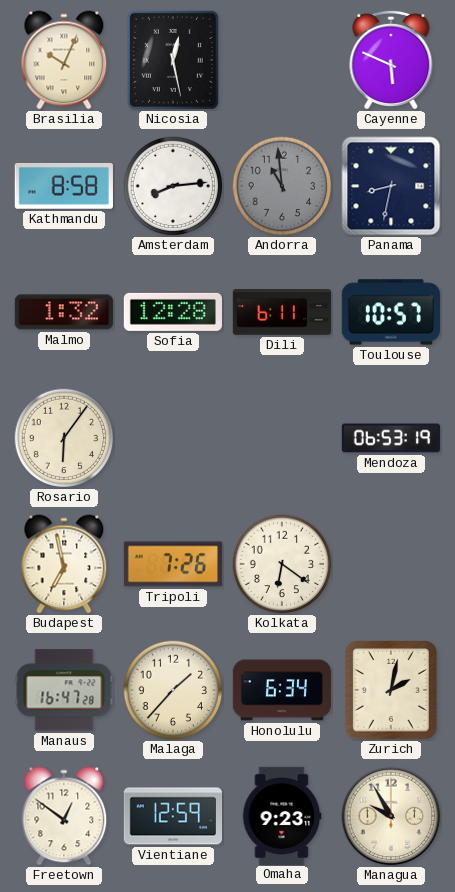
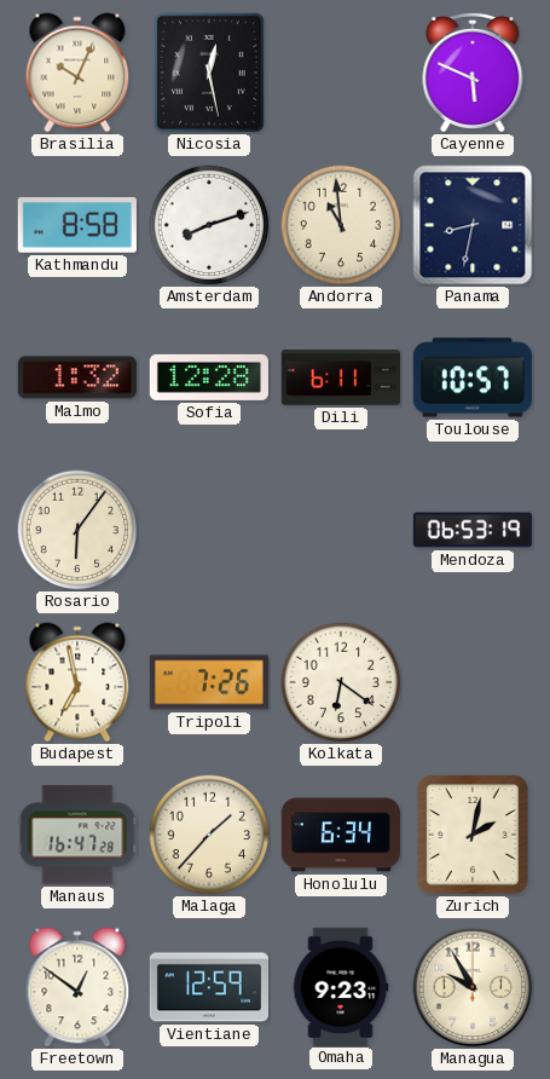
Amsterdam: 8:14 -> 8:12
Andorra dial: grey -> cream
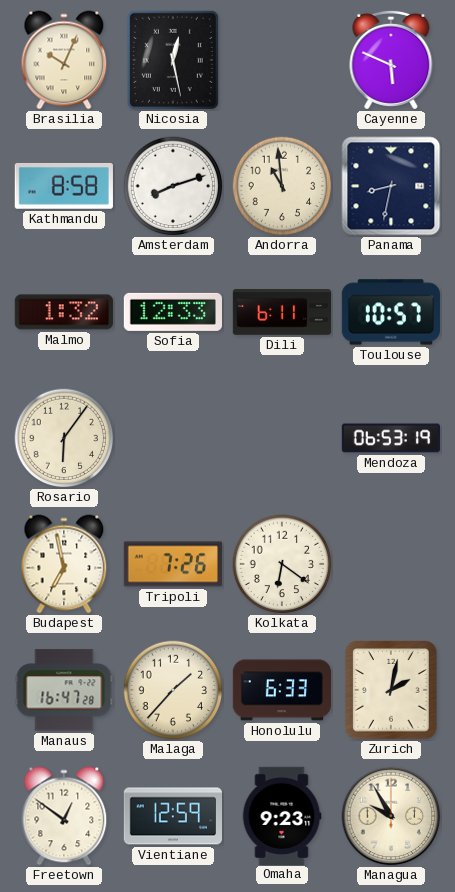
Sofia: 12:28 -> 12:33
Honolulu: 6:34 -> 6:33
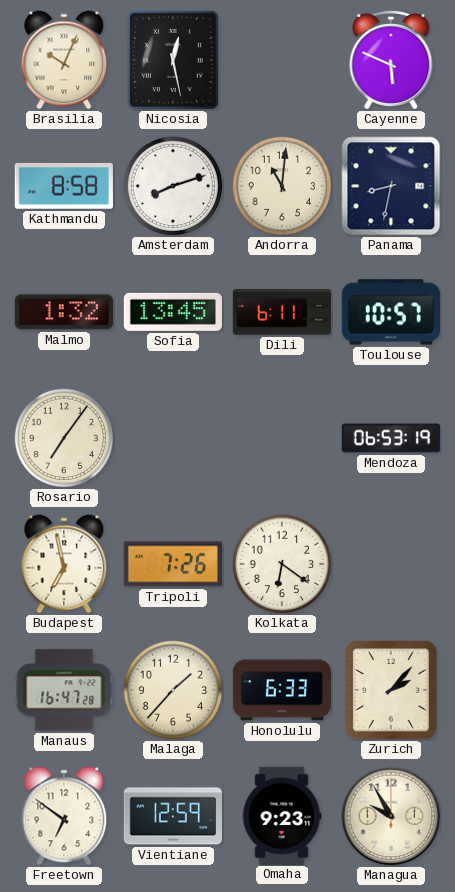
Andorra: 10:59 -> 11:01
Sofia: 12:33 -> 13:45
Rosario: 6:06 -> 7:06
Zurich: 2:02 -> 2:07
Freetown: 12:51 -> 6:51
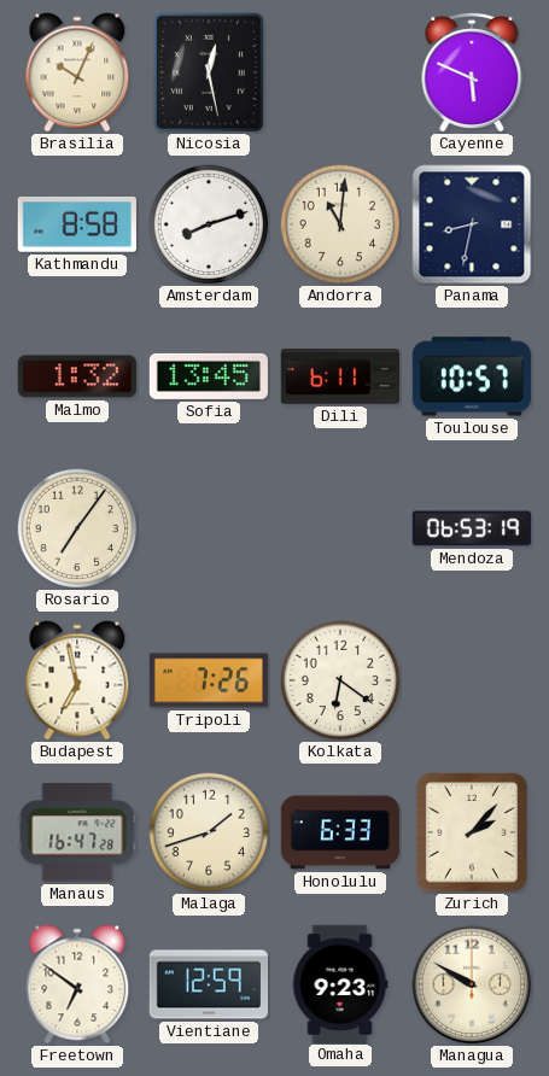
Malaga: 1:37 -> 1:42
Managua: 9:55 -> 9:50
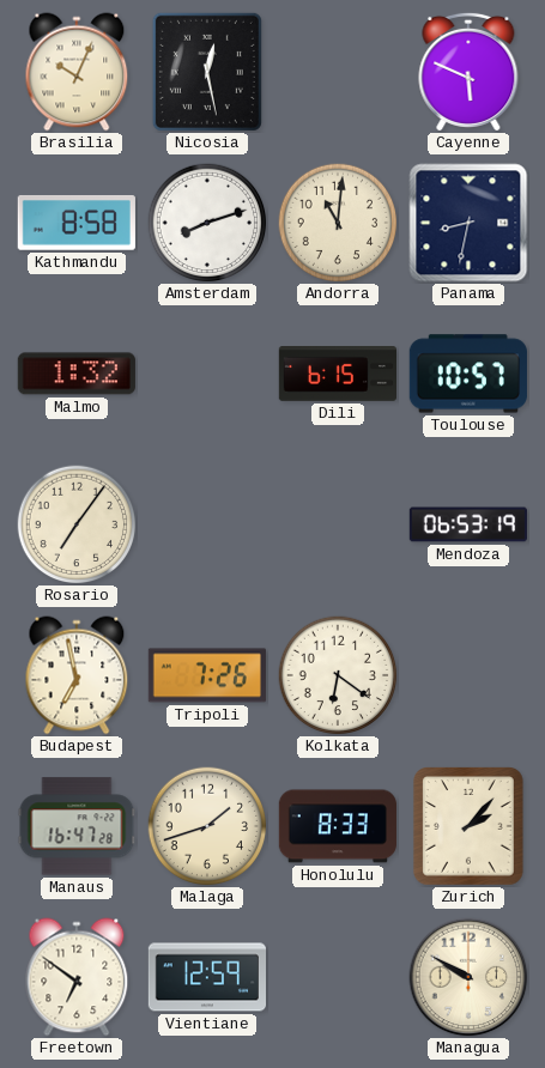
Sofia: 13:45 -> none
Dili: 6:11 -> 6:15
Honolulu: 6:33 -> 8:33
Omaha: 9:23 -> none
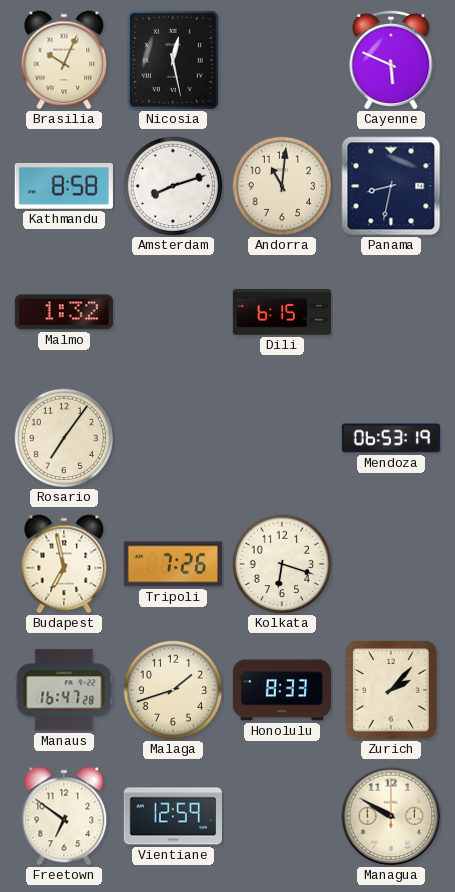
Toulouse: 10:57 -> none
Kolkata: 6:21 -> 6:18
